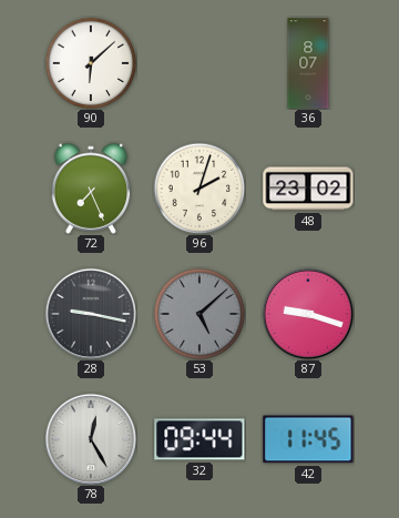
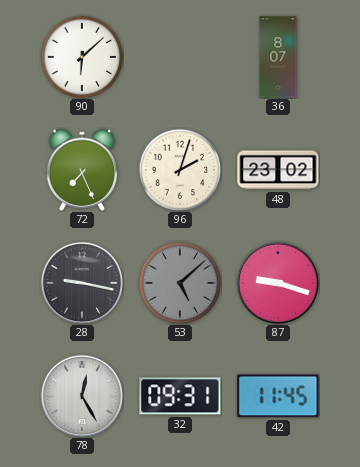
32: 09:44 -> 09:31
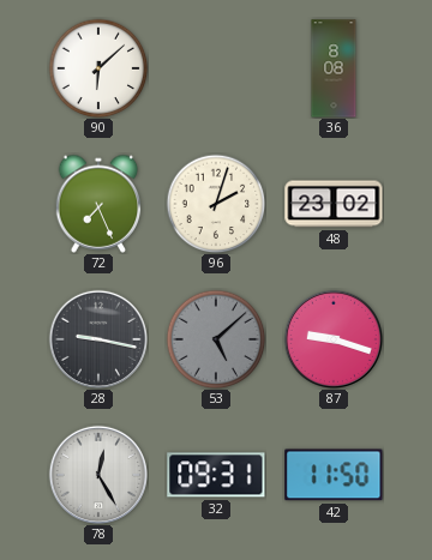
36: 8:07 -> 8:08
42: 11:45 -> 11:50
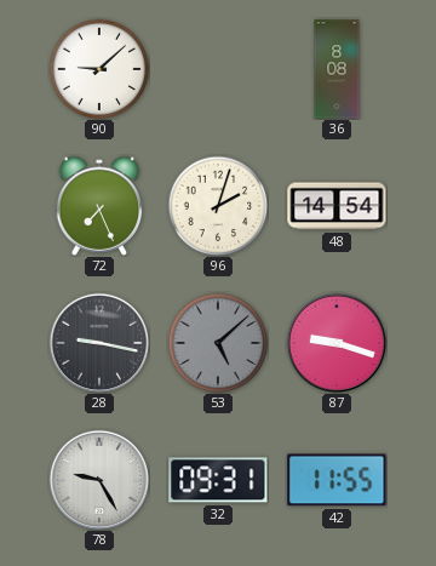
90: 6:08 -> 9:08
48: 23:02 -> 14:54
78: 12:25 -> 9:25
42: 11:50 -> 11:55
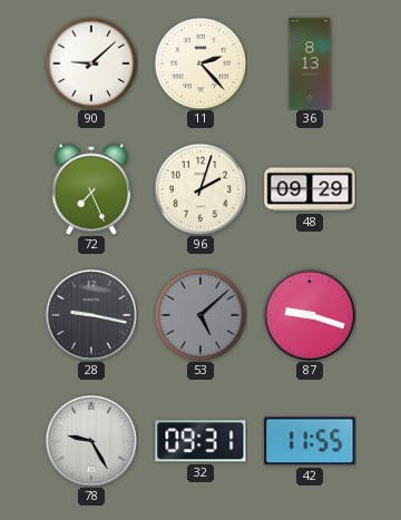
11: none -> 2:23
36: 8:08 -> 8:13
48: 14:54 -> 09:29
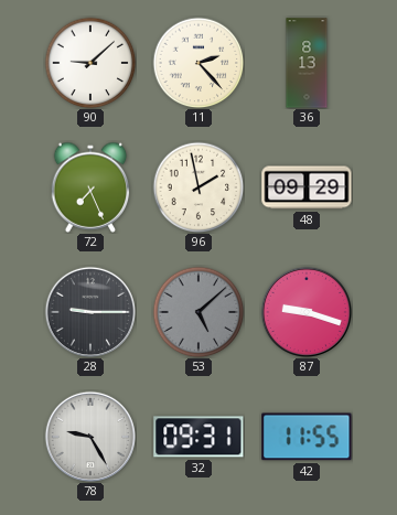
96: 2:03 -> 1:58
28: 9:17 -> 9:15
